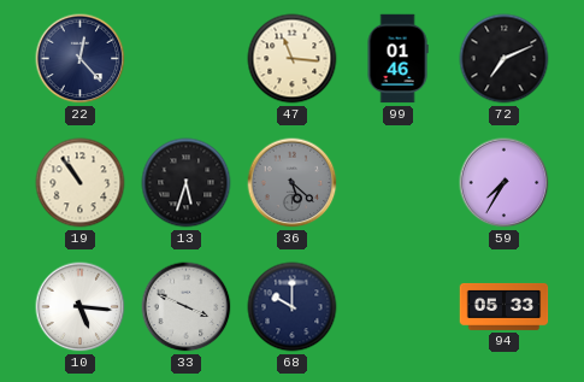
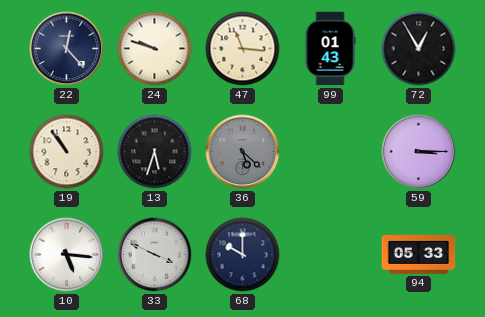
24: none -> 9:48
99: 01:46 -> 01:43
72: 7:11 -> 12:55
59: 7:35 -> 3:15
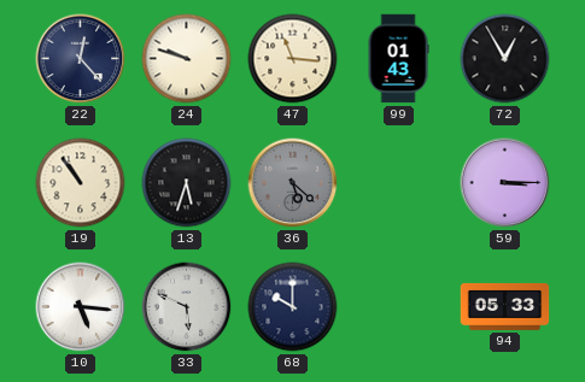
33: 3:49 -> 5:49
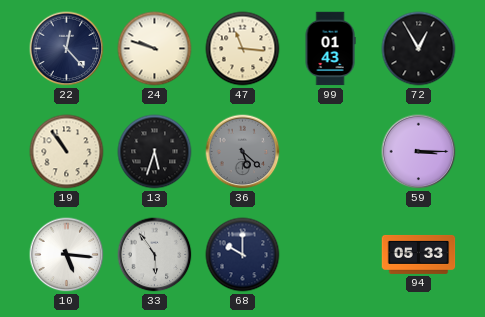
33: 5:49 -> 5:54
